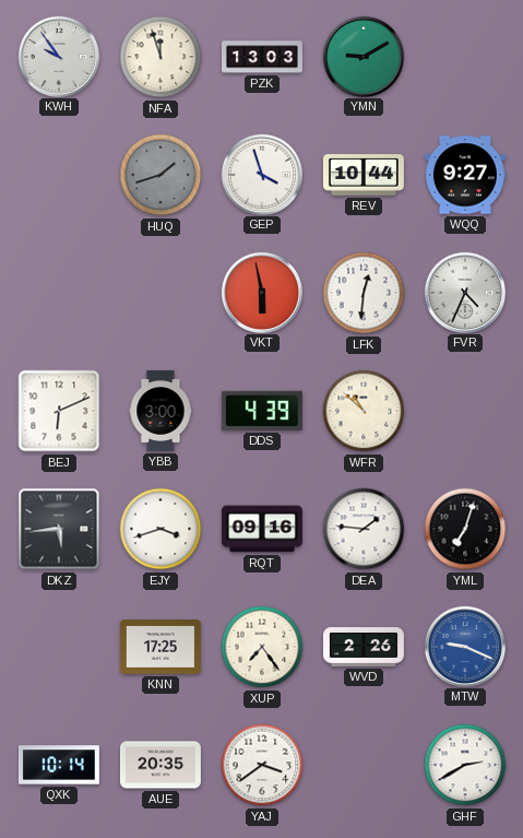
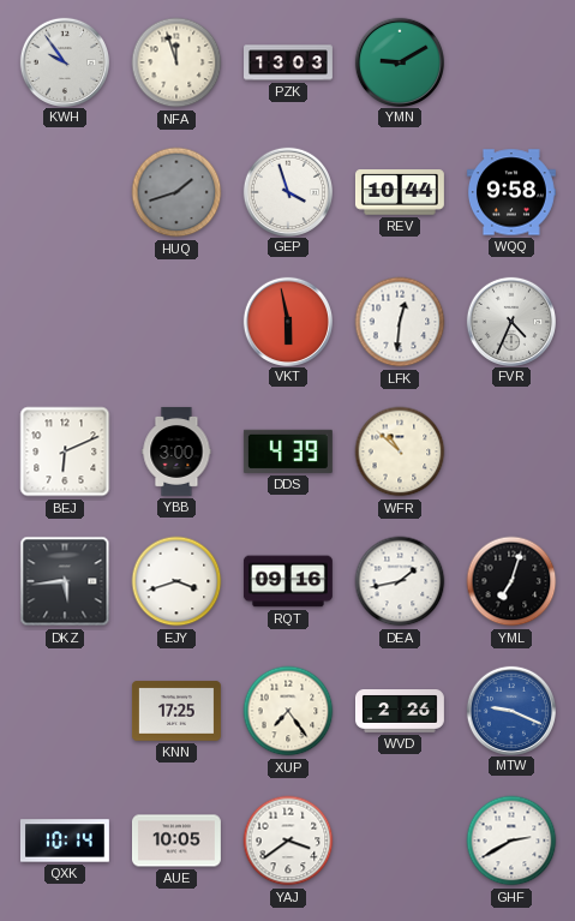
WQQ: 9:27 -> 9:58
DEA: 1:46 -> 1:43
AUE: 20:35 -> 10:05
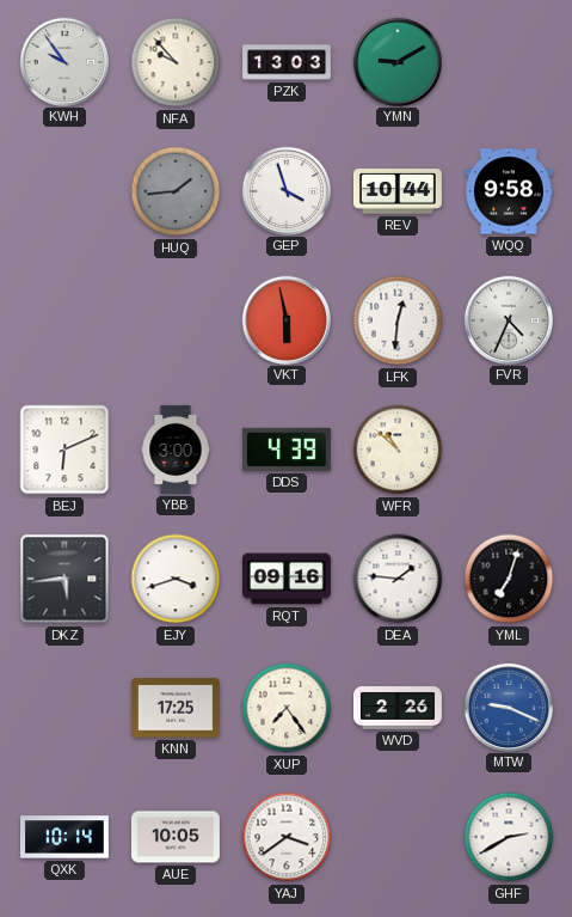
NFA: 11:57 -> 9:53
HUQ: 1:42 -> 1:44
DEA: 1:43 -> 1:46
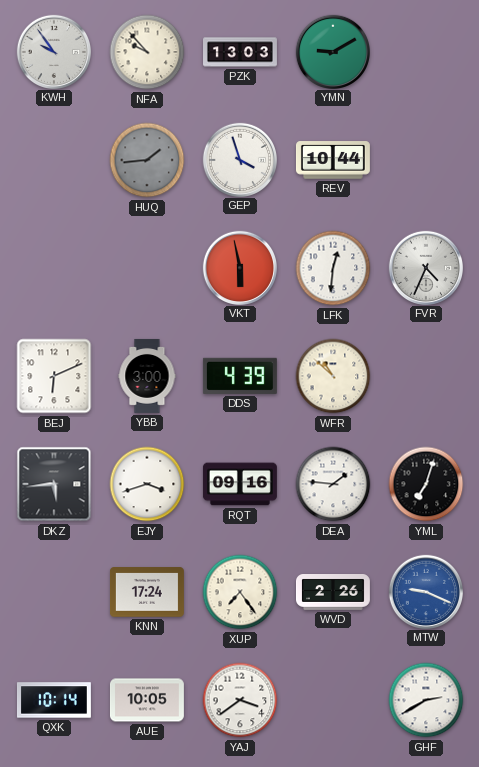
WQQ: 9:58 -> none
KNN: 17:25 -> 17:24
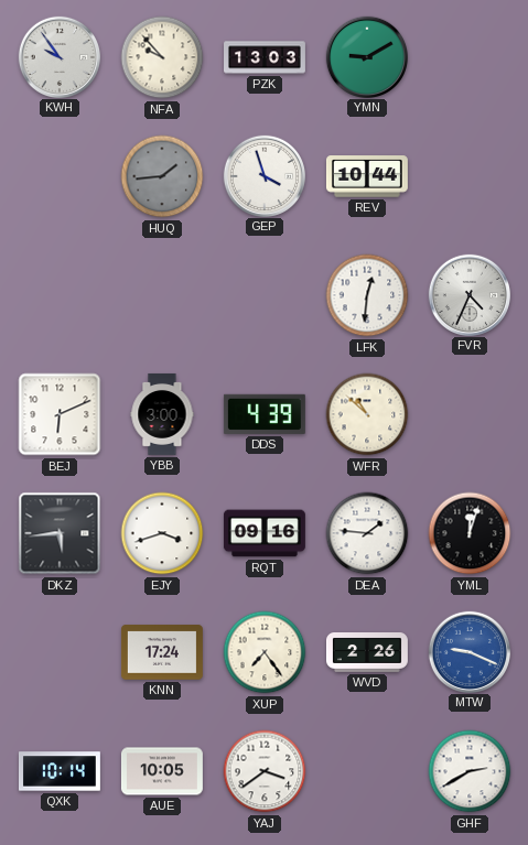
VKT: 5:58 -> none
YML: 7:03 -> 12:03
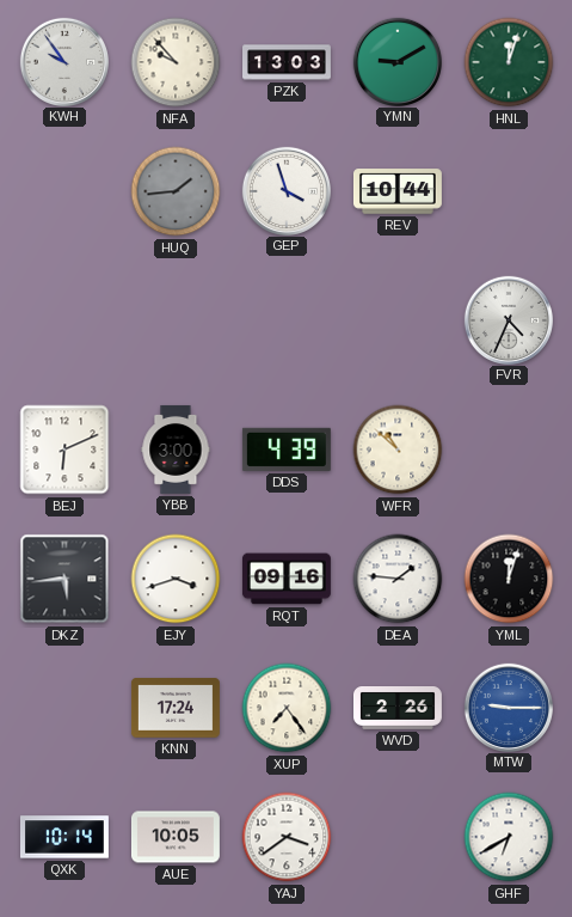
HNL: none -> 12:03
LFK: 12:31 -> none
MTW: 9:19 -> 9:15
GHF: 2:40 -> 6:40
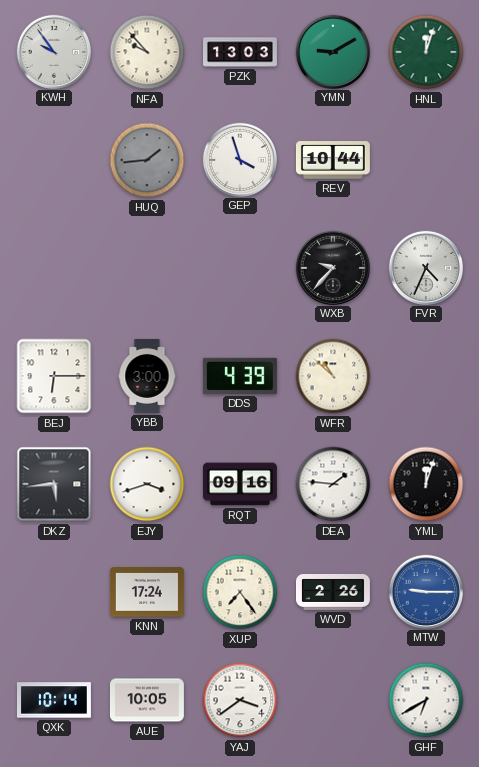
WXB: none -> 9:37
BEJ: 6:11 -> 6:15
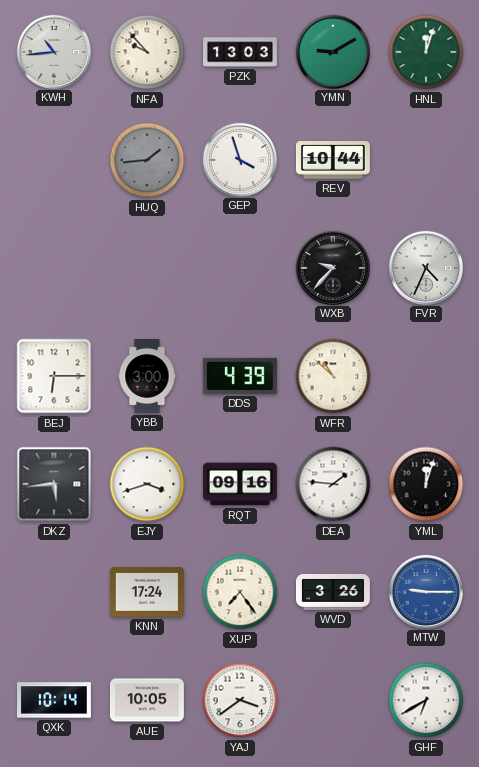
KWH: 9:54 -> 10:44
WVD: 2:26 -> 3:26
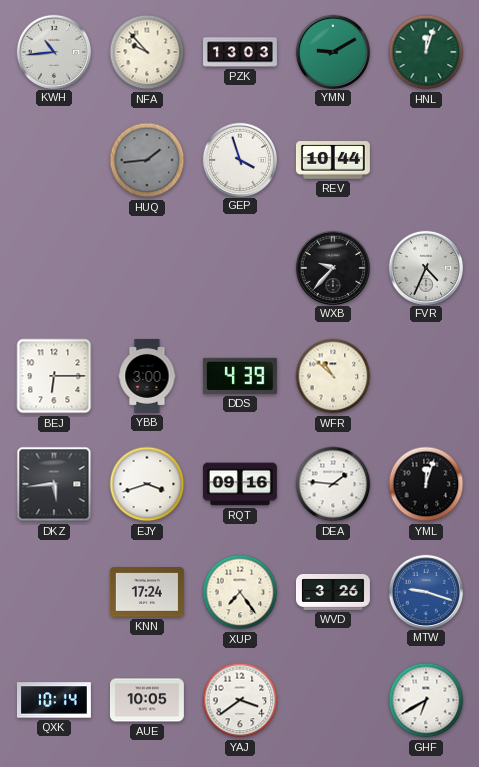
MTW: 9:15 -> 9:18
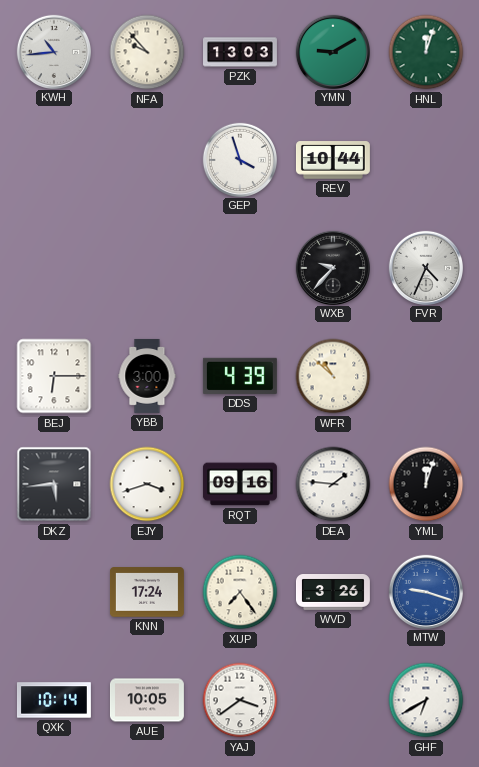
HUQ: 1:44 -> none
